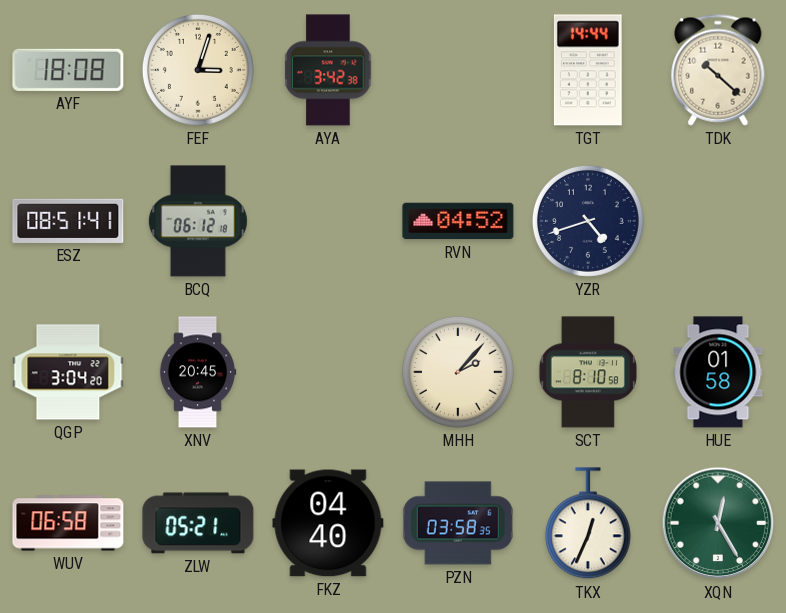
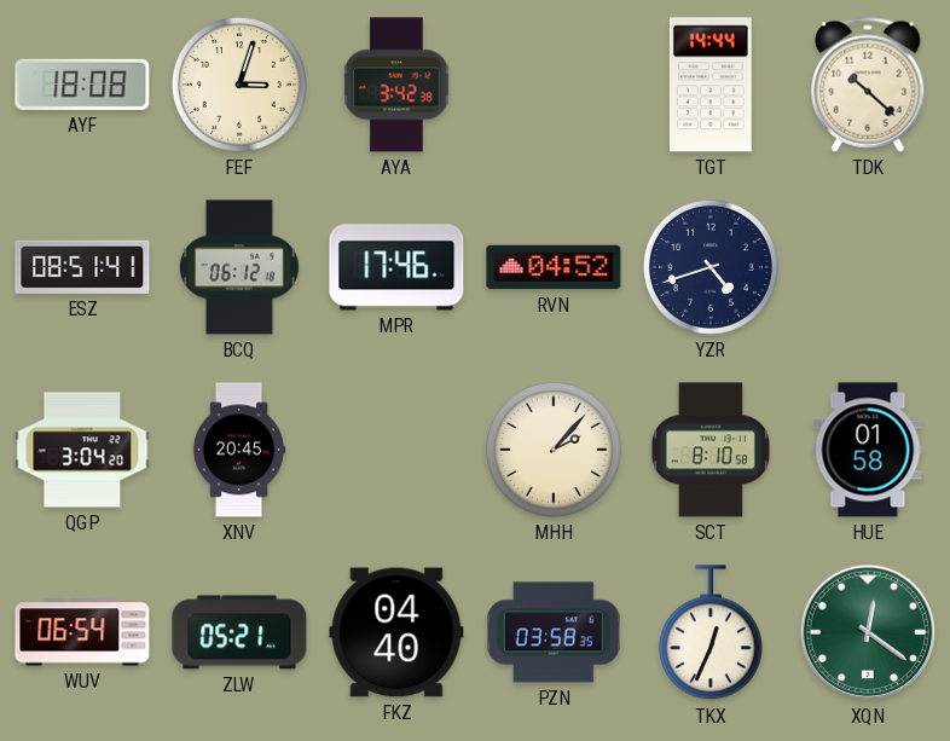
MPR: none -> 17:46
WUV: 06:58 -> 06:54
XQN: 12:25 -> 12:21
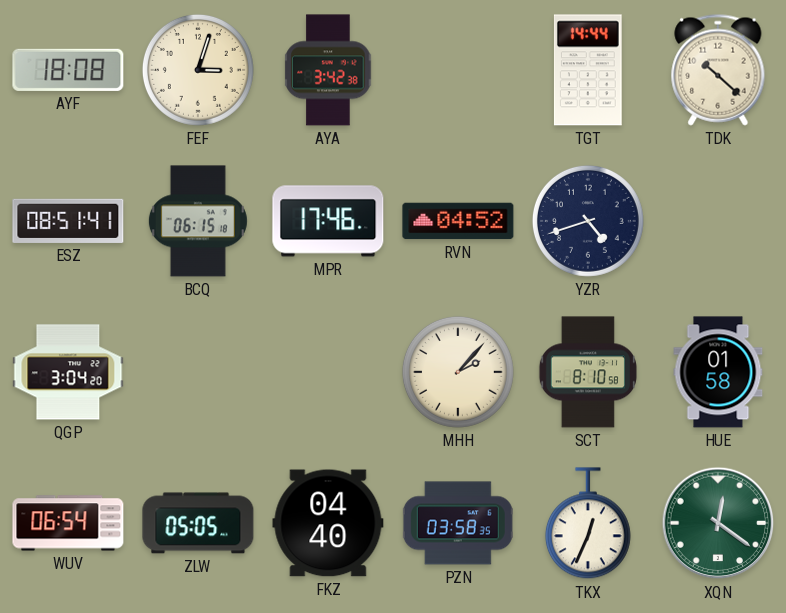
BCQ: 06:12 -> 06:15
XNV: 20:45 -> none
ZLW: 05:21 -> 05:05
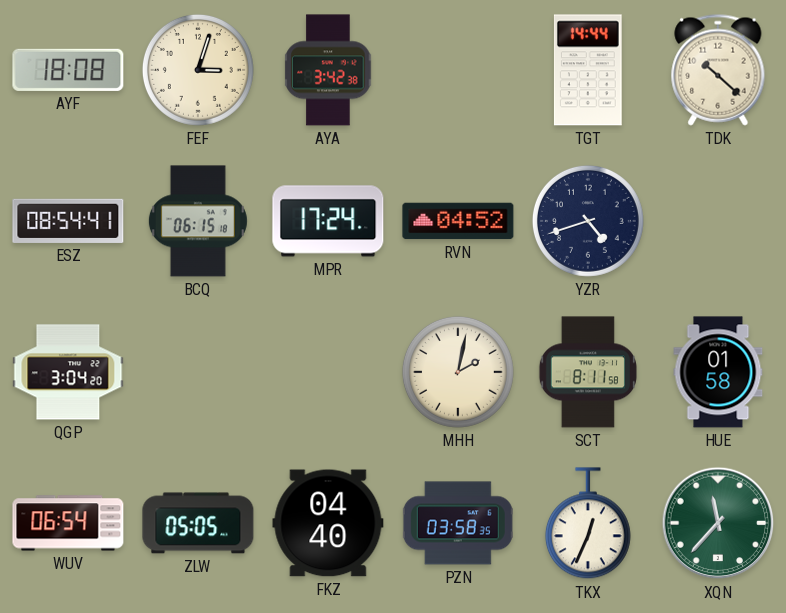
ESZ: 08:51 -> 08:54
MPR: 17:46 -> 17:24
MHH: 2:07 -> 2:02
SCT: 8:10 -> 8:11
XQN: 12:21 -> 11:37
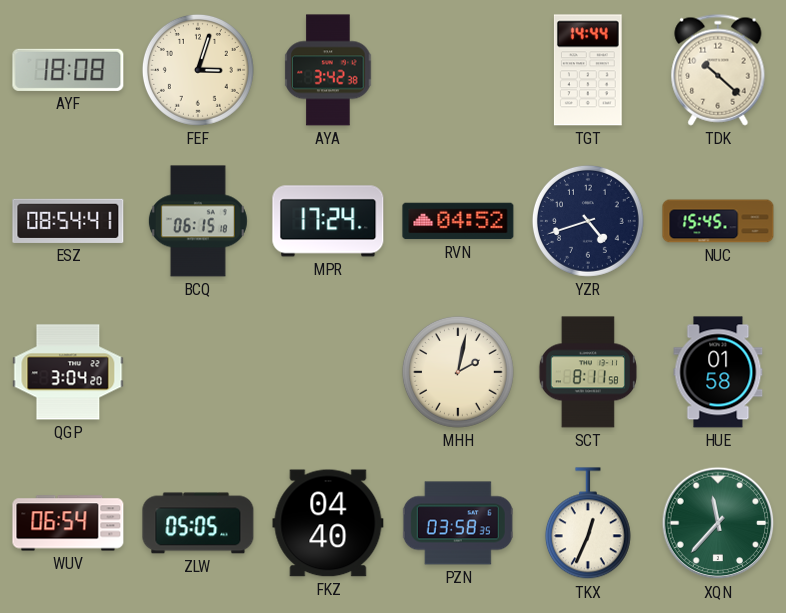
NUC: none -> 15:45
